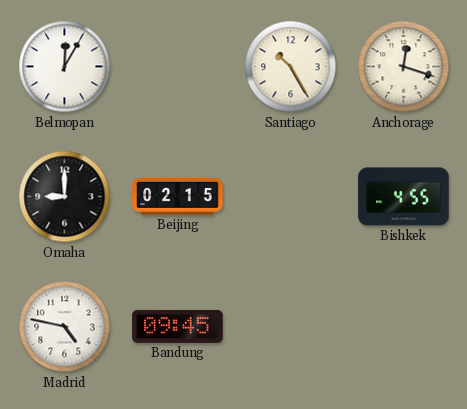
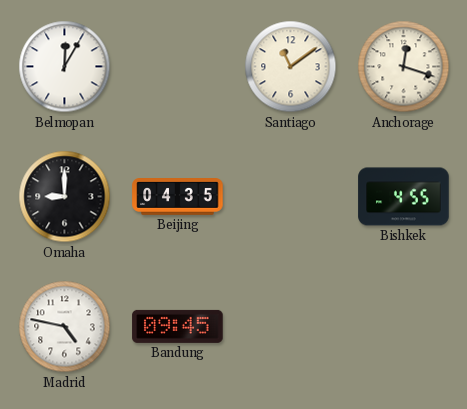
Santiago: 10:25 -> 11:09
Beijing: 02:15 -> 04:35
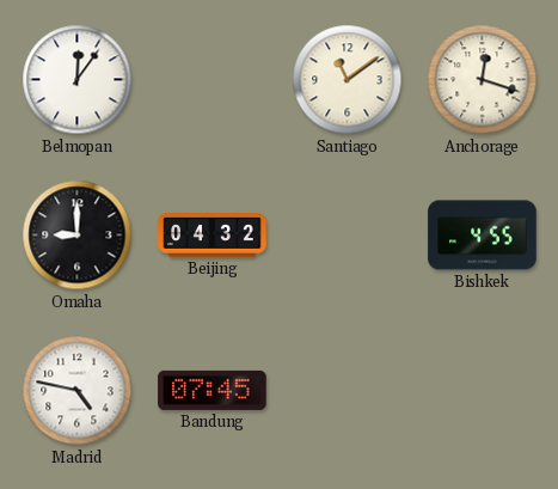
Belmopan: 12:05 -> 12:06
Beijing: 04:35 -> 04:32
Bandung: 09:45 -> 07:45
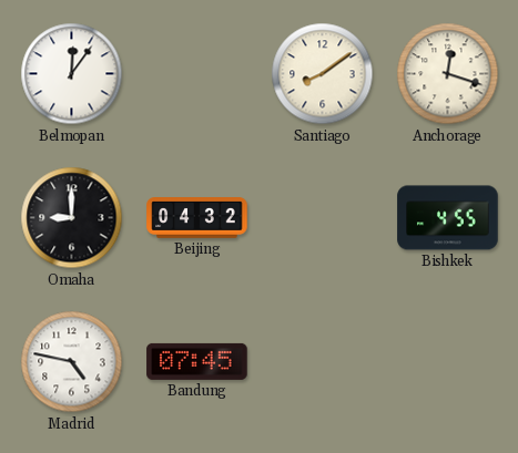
Santiago: 11:09 -> 8:09
